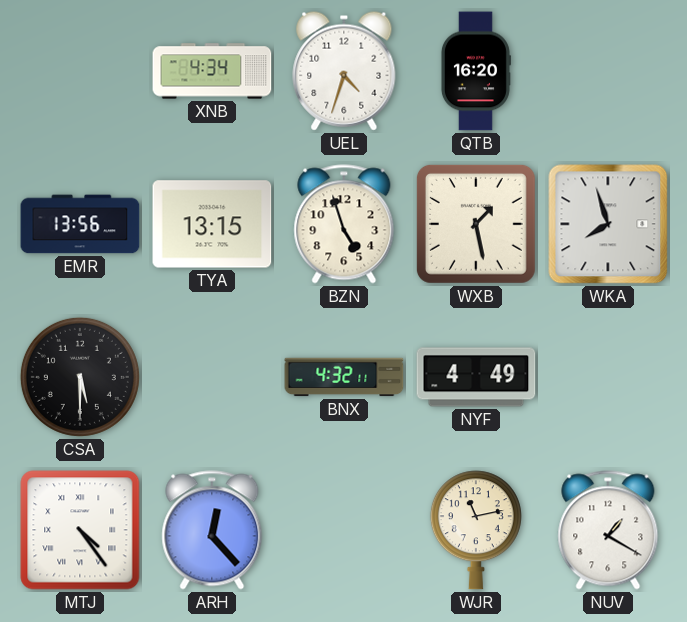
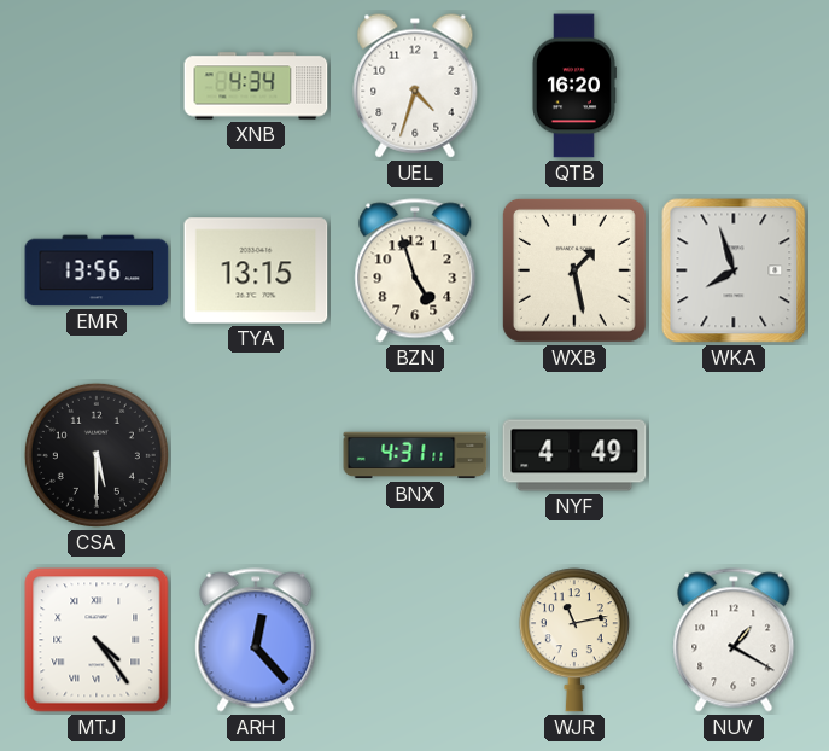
BNX: 4:32 -> 4:31
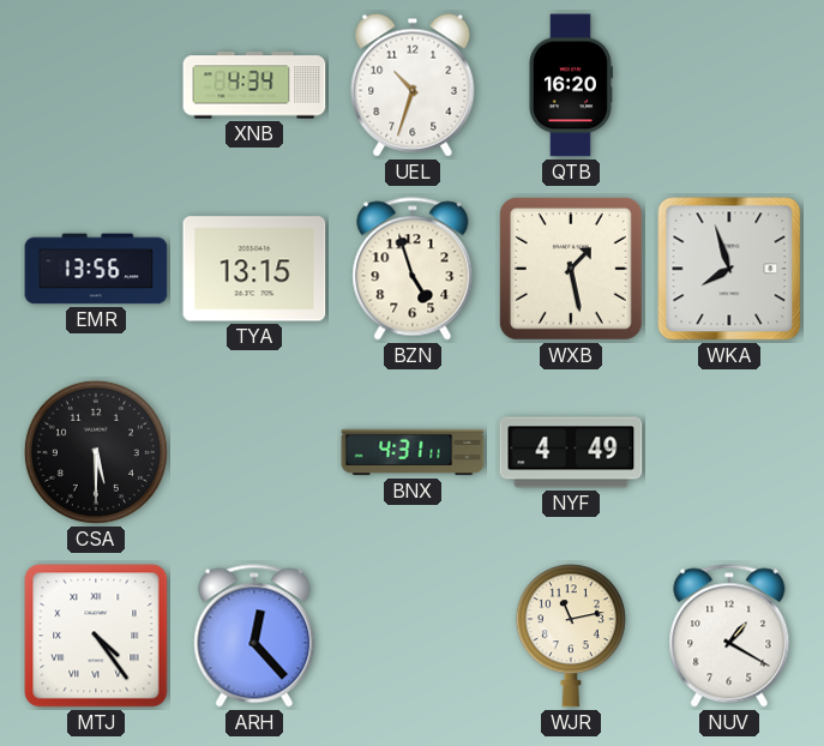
UEL: 4:33 -> 10:33
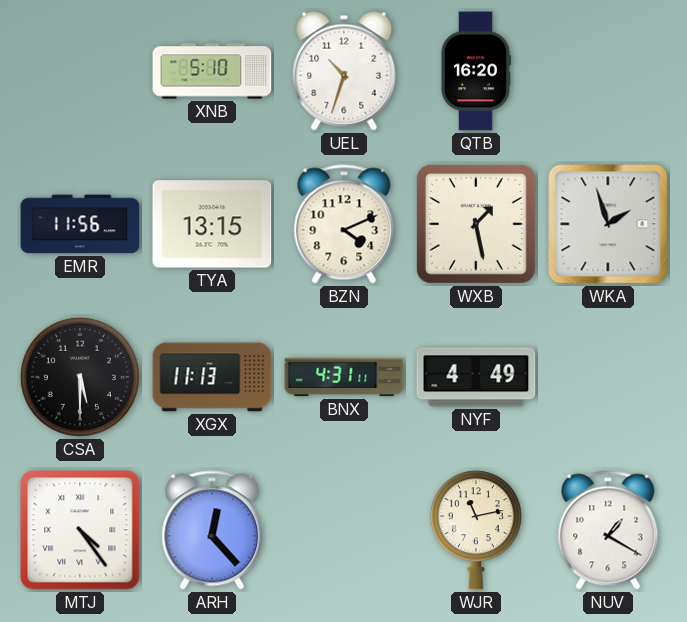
XNB: 4:34 -> 5:10
EMR: 13:56 -> 11:56
BZN: 4:57 -> 4:11
WKA: 7:57 -> 1:57
XGX: none -> 11:13
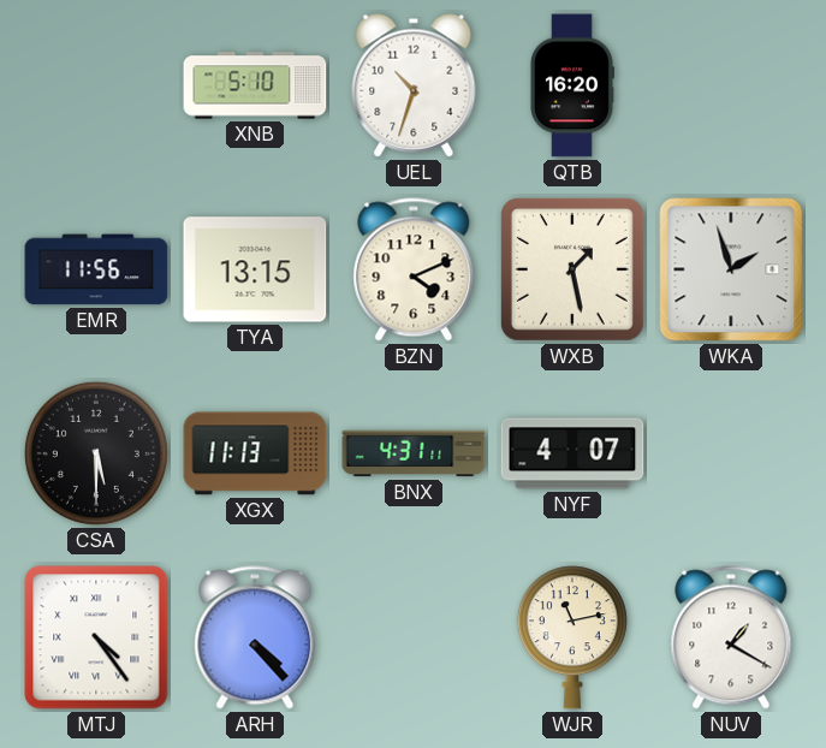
NYF: 4:49 -> 4:07
ARH: 12:23 -> 4:23
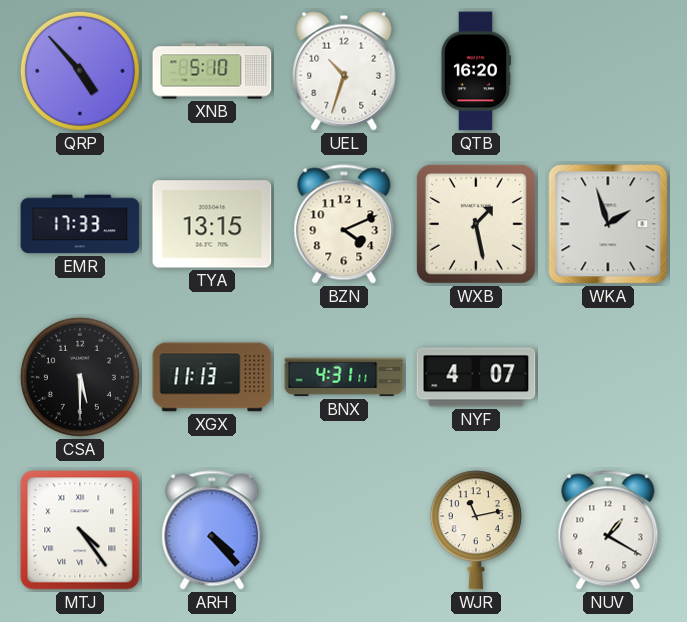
QRP: none -> 4:53
EMR: 11:56 -> 17:33
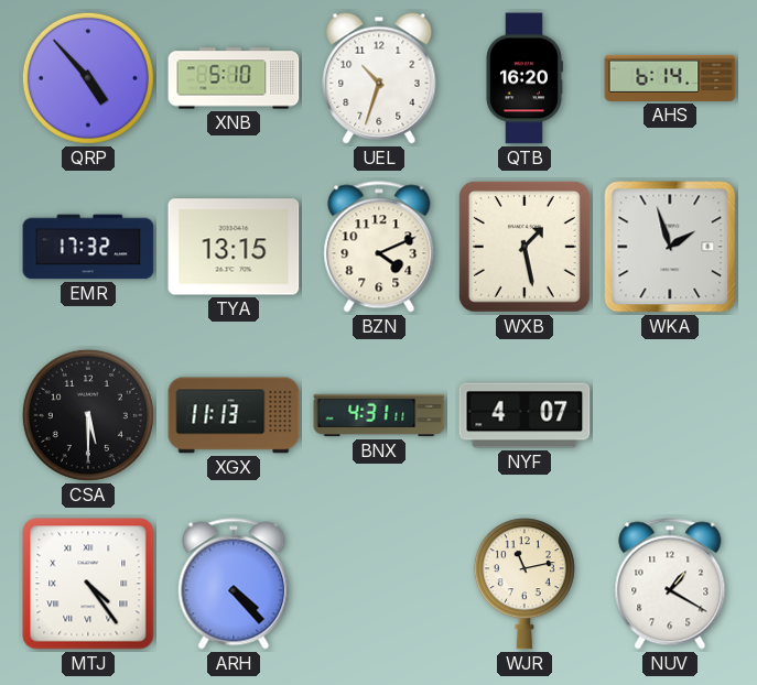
AHS: none -> 6:14
EMR: 17:33 -> 17:32
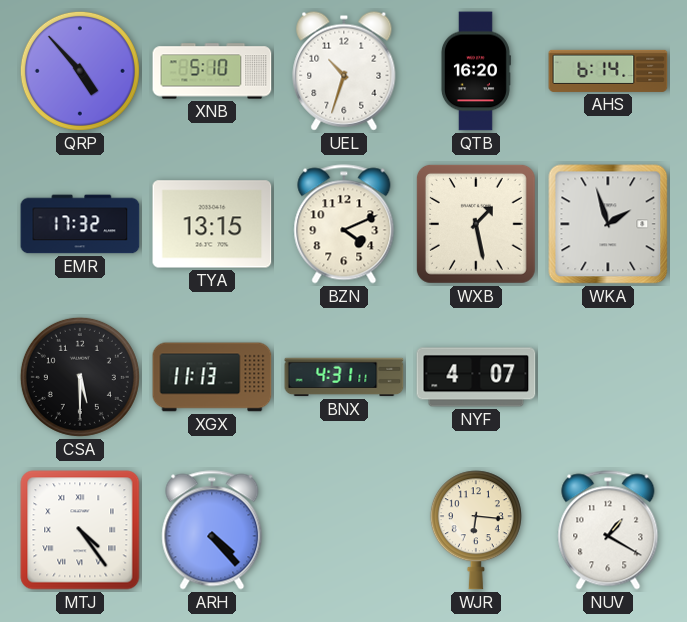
WJR: 11:13 -> 6:16
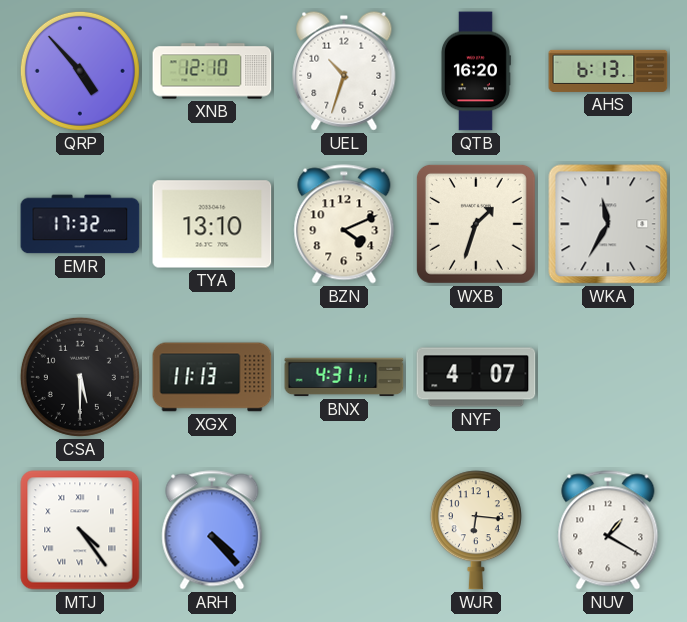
XNB: 5:10 -> 12:10
AHS: 6:14 -> 6:13
TYA: 13:15 -> 13:10
WXB: 1:28 -> 1:33
WKA: 1:57 -> 11:35
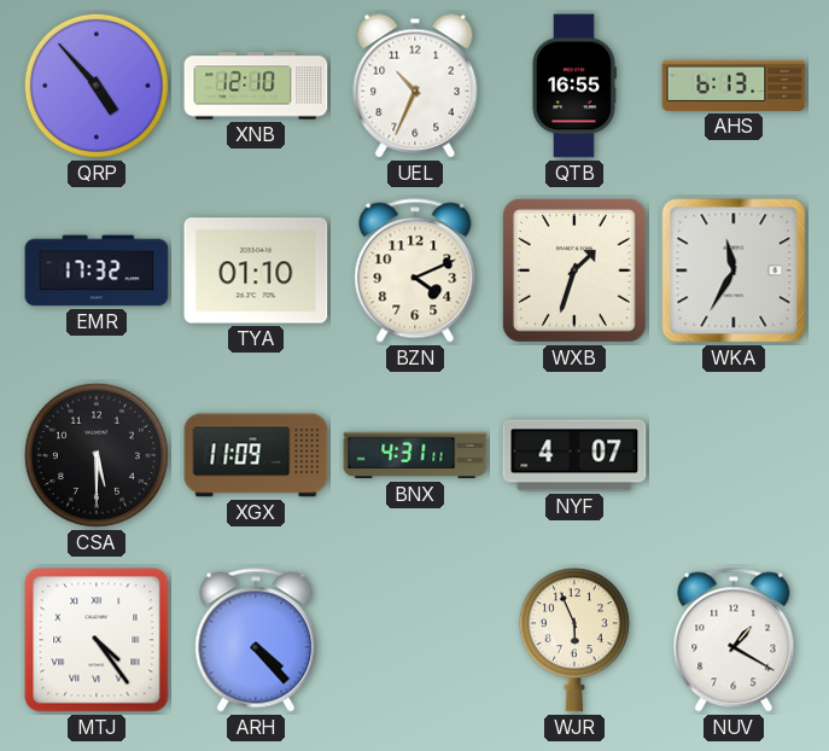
UEL: 10:33 -> 10:34
QTB: 16:20 -> 16:55
TYA: 13:10 -> 01:10
XGX: 11:13 -> 11:09
WJR: 6:16 -> 5:56
